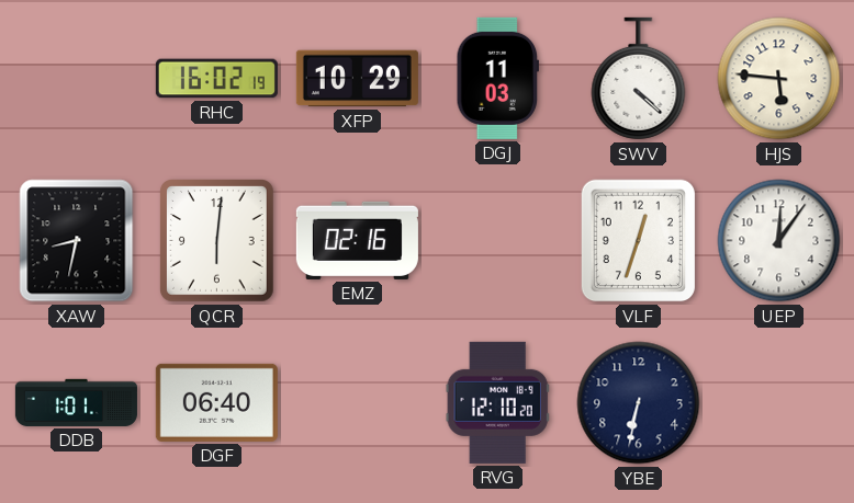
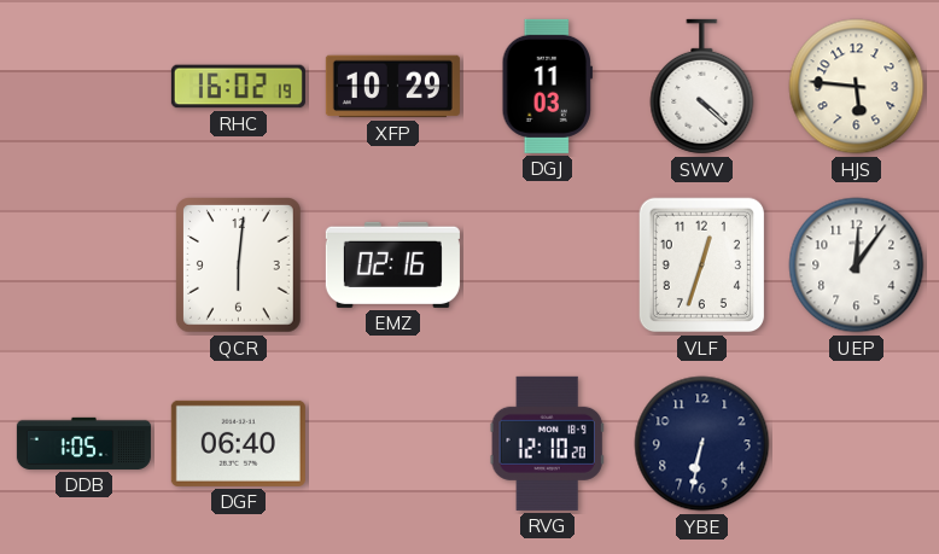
XAW: 8:32 -> none
DDB: 1:01 -> 1:05
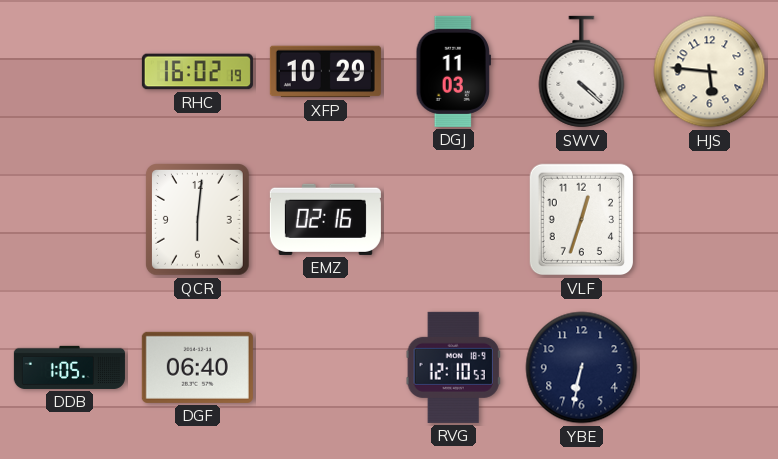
UEP: 12:06 -> none
RVG: 12:10:20 -> 12:10:53
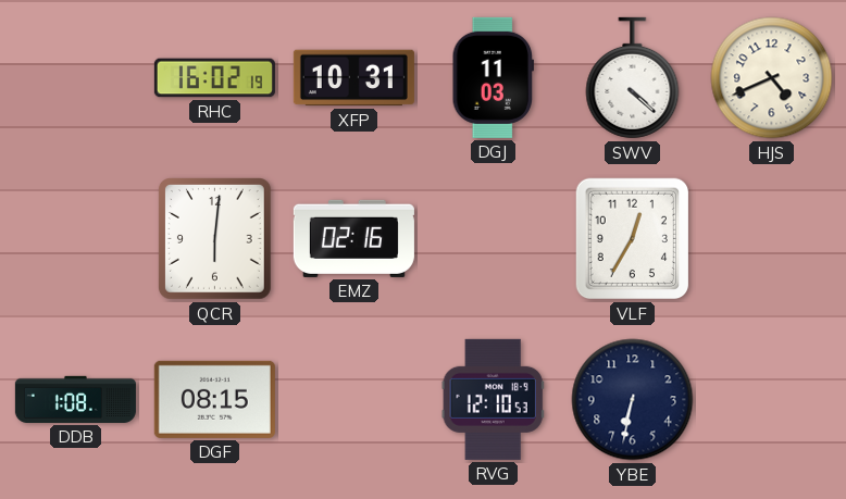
XFP: 10:29 -> 10:31
HJS: 5:46 -> 4:41
VLF: 12:33 -> 12:35
DDB: 1:05 -> 1:08
DGF: 06:40 -> 08:15
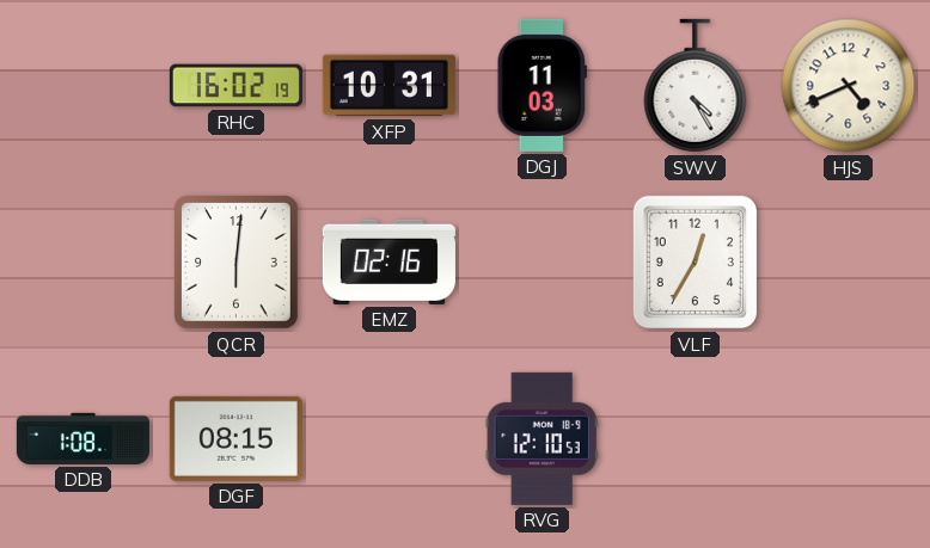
SWV: 4:22 -> 4:25
YBE: 6:32 -> none
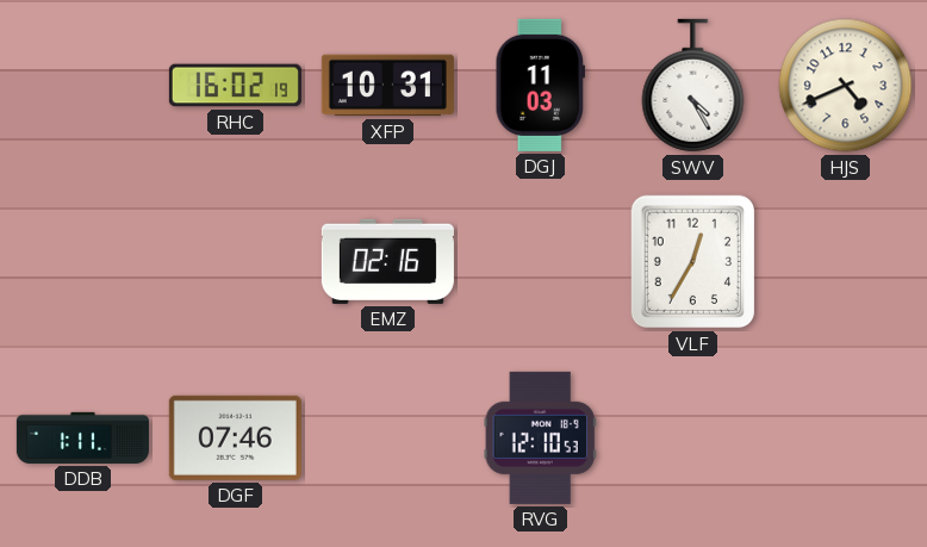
QCR: 6:01 -> none
DDB: 1:08 -> 1:11
DGF: 08:15 -> 07:46
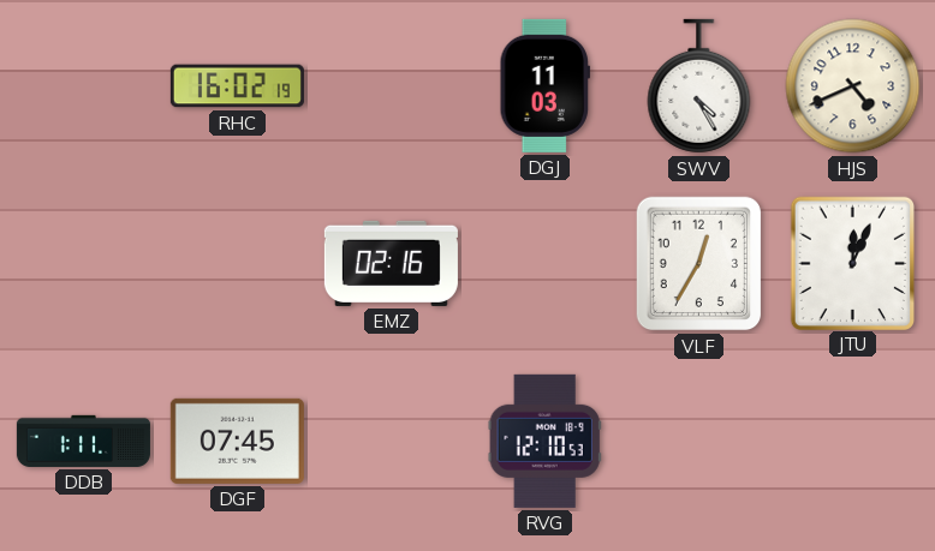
XFP: 10:31 -> none
JTU: none -> 12:04
DGF: 07:46 -> 07:45
